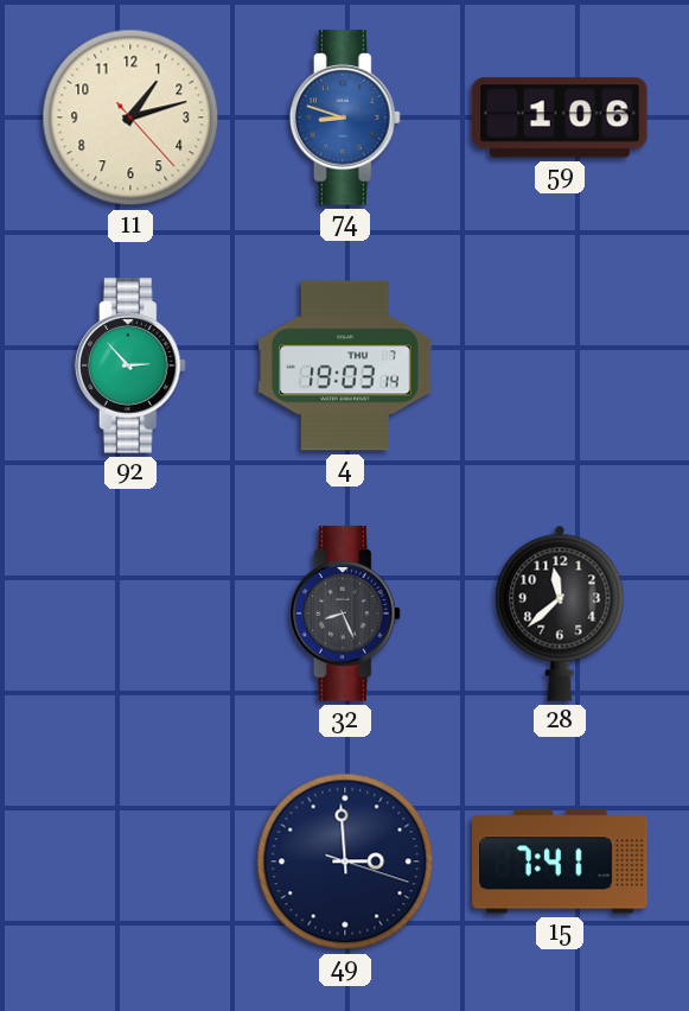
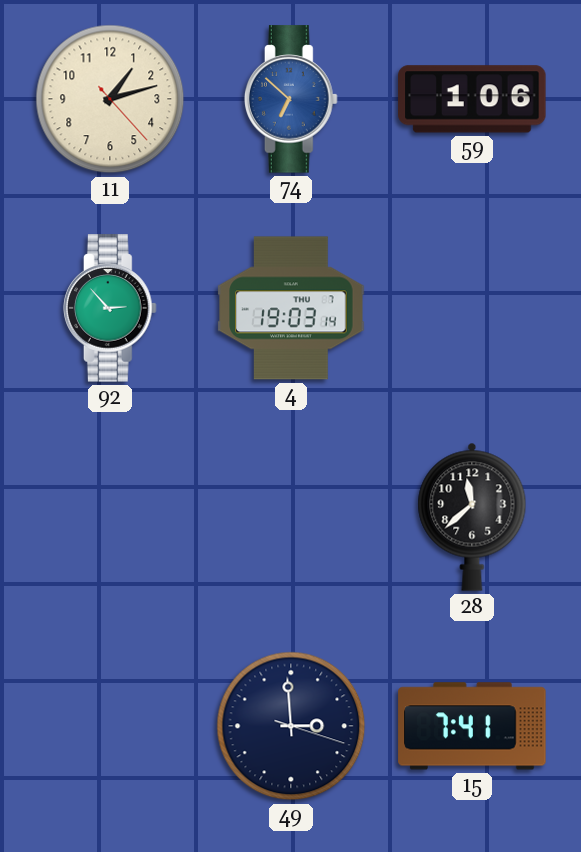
74: 8:48 -> 6:52
32: 8:26 -> none
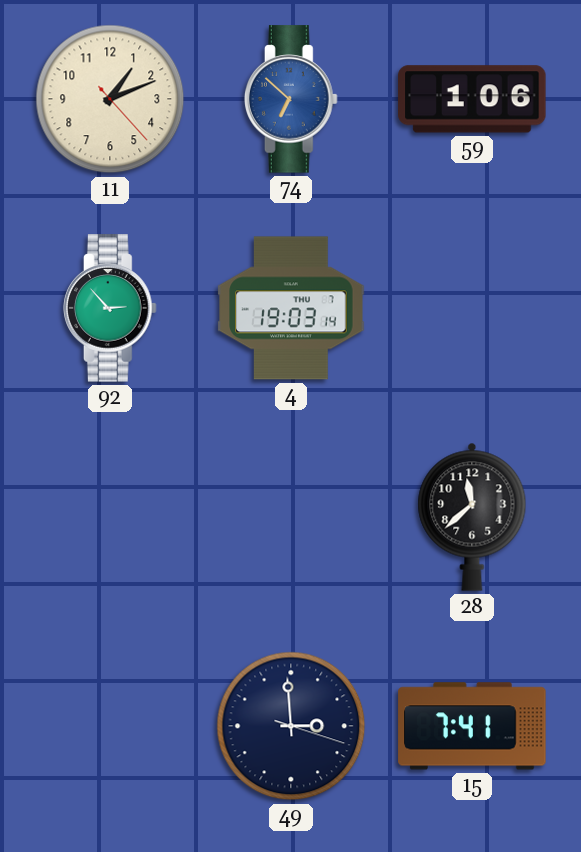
11: 1:12 -> 1:11
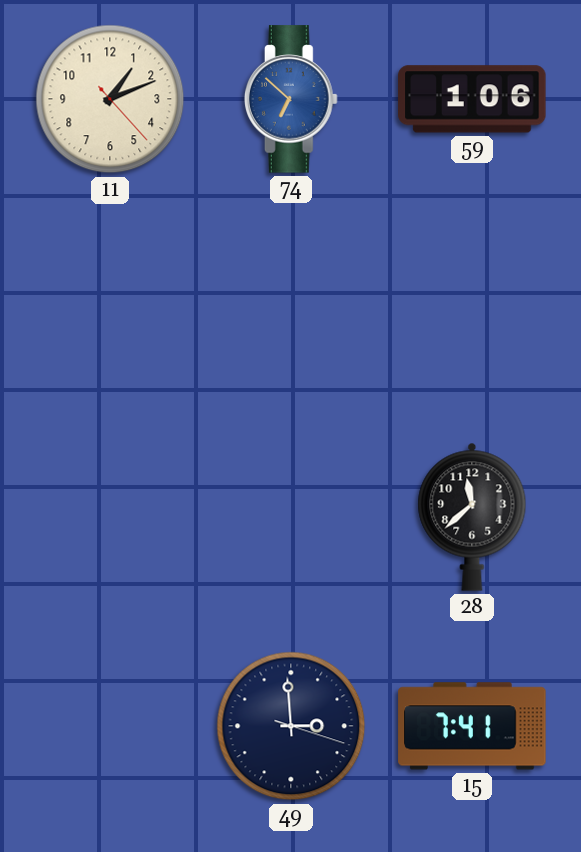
92: 2:53 -> none
4: 19:03 -> none
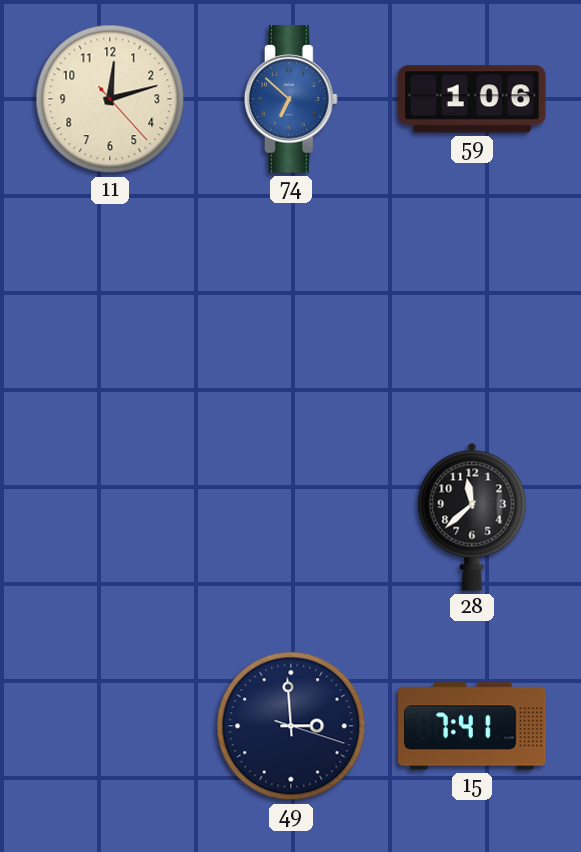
11: 1:11 -> 12:12
